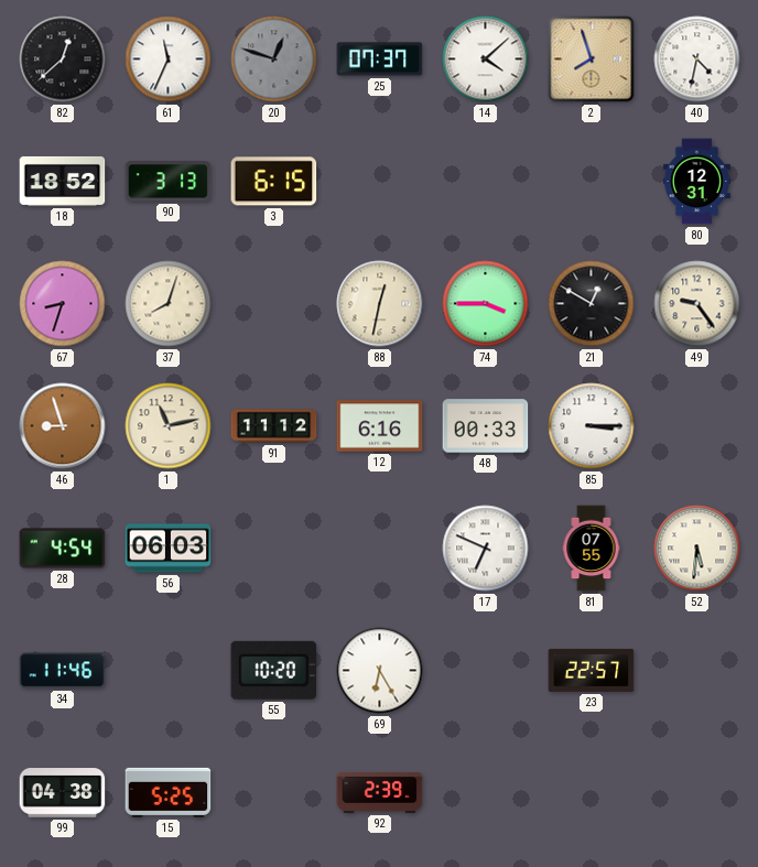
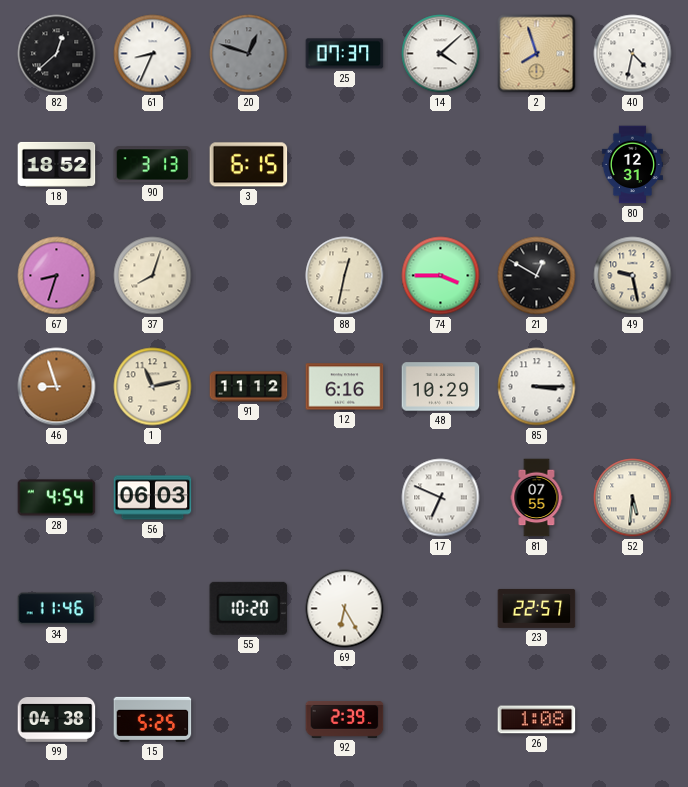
61: 11:34 -> 8:34
49: 9:24 -> 9:28
48: 00:33 -> 10:29
26: none -> 1:08
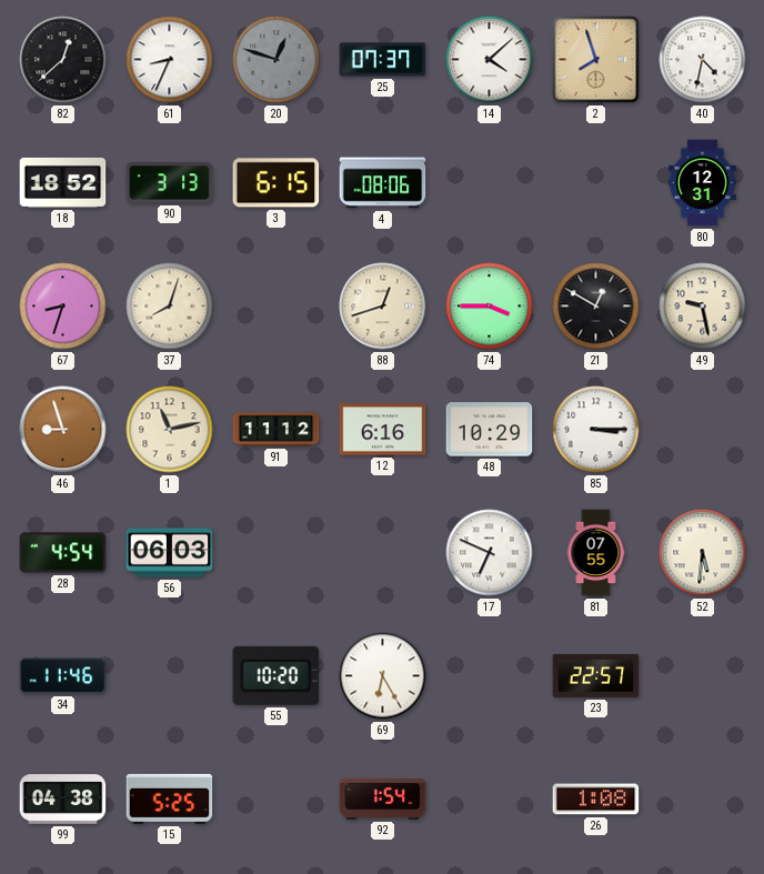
4: none -> 08:06
88: 12:32 -> 12:42
92: 2:39 -> 1:54
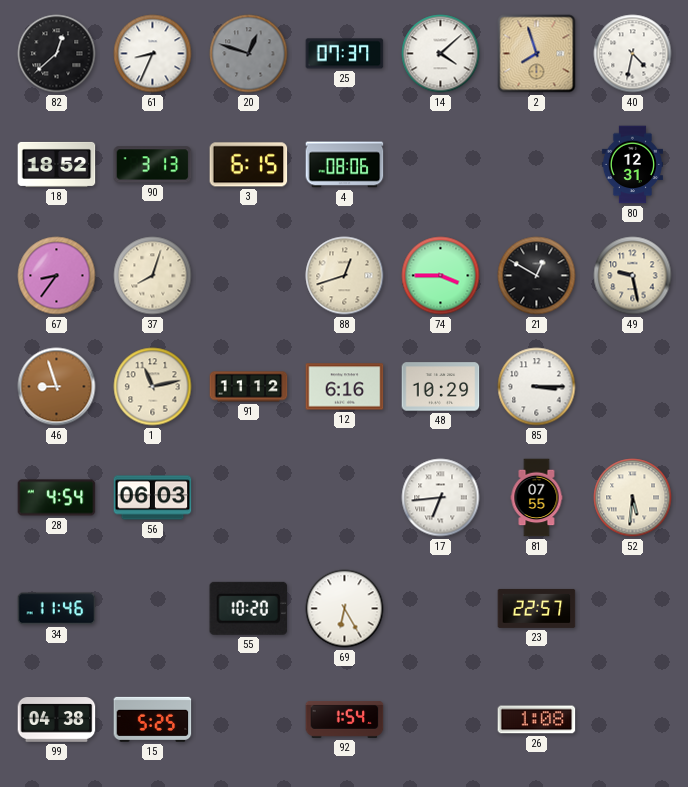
67: 8:33 -> 8:36
17: 6:49 -> 6:44
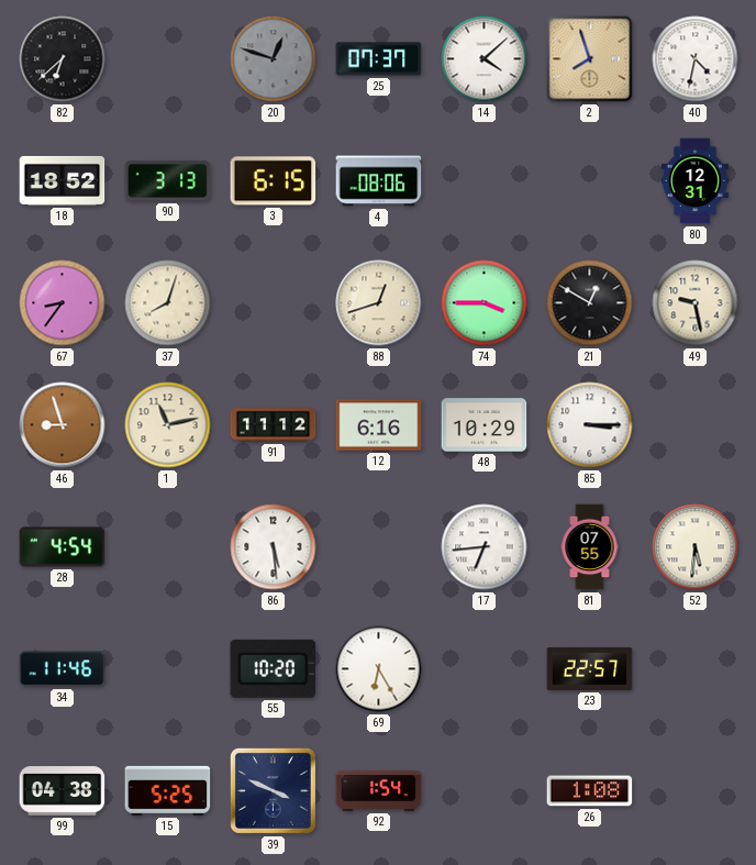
82: 12:38 -> 6:38
61: 8:34 -> none
56: 06:03 -> none
86: none -> 5:29
39: none -> 3:49
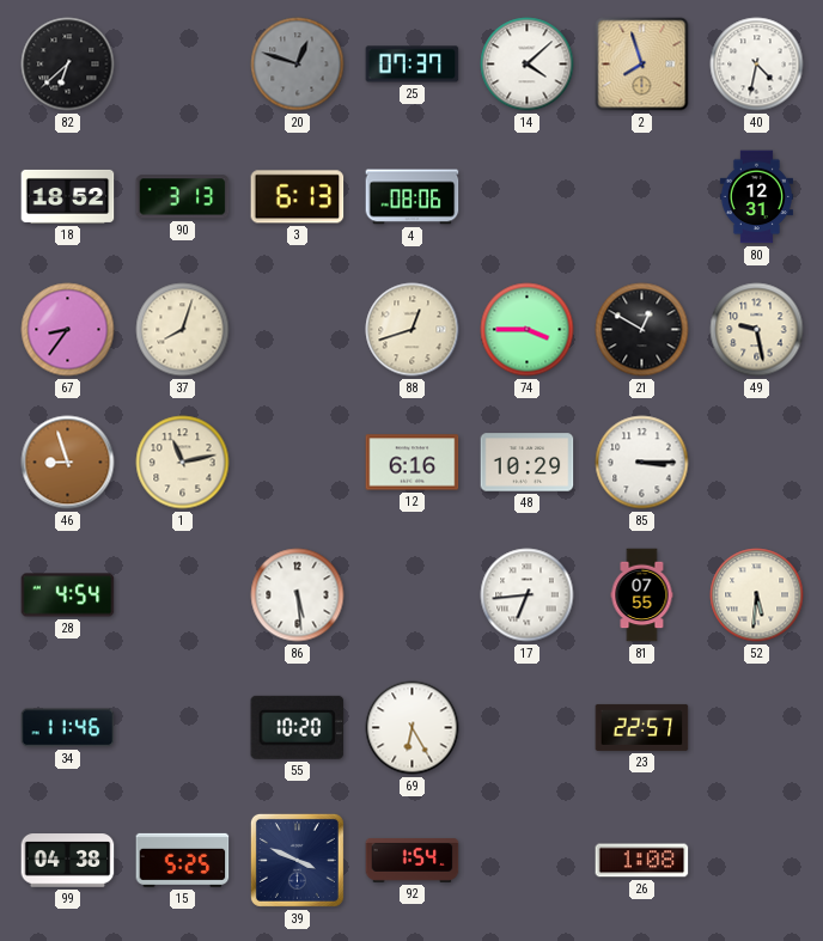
3: 6:15 -> 6:13
91: 11:12 -> none
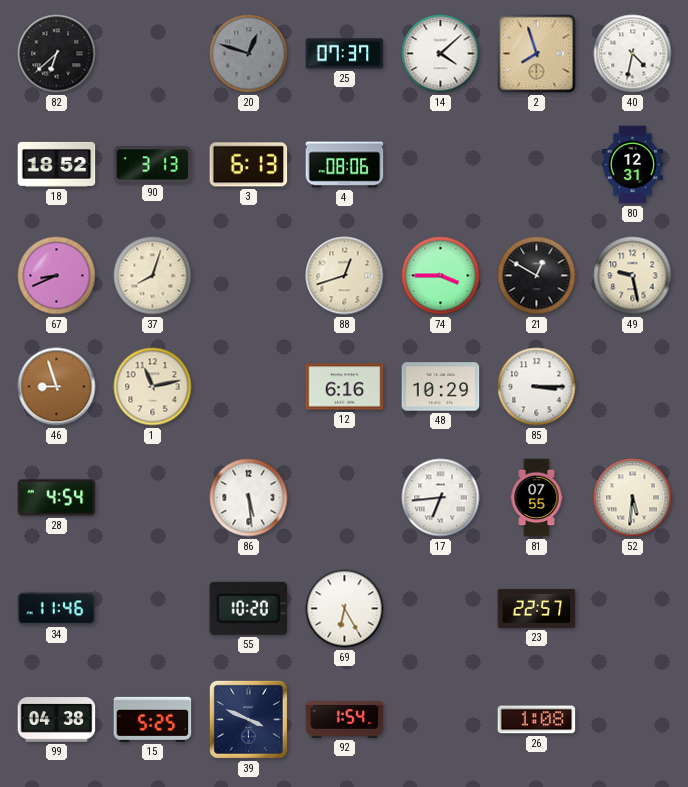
67: 8:36 -> 8:41
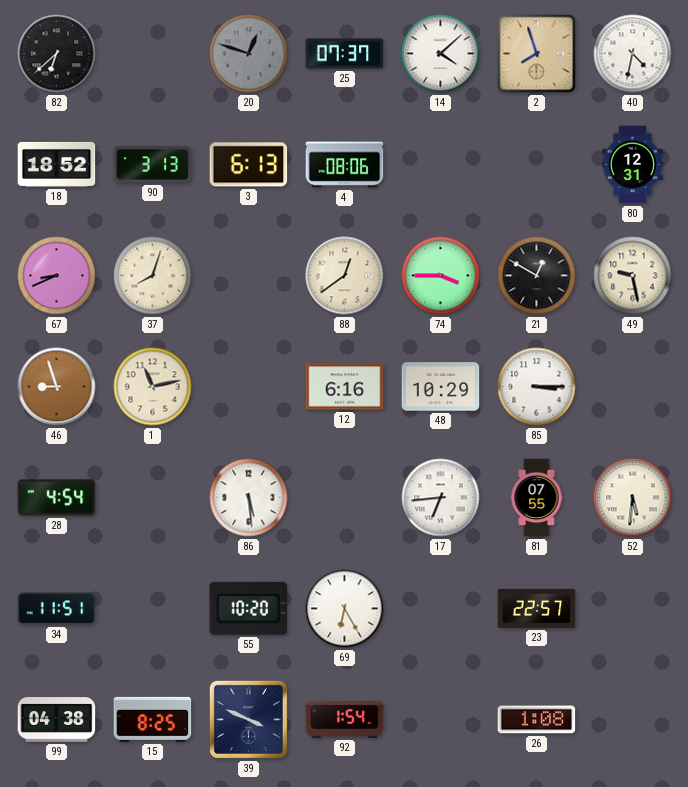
88: 12:42 -> 12:39
34: 11:46 -> 11:51
15: 5:25 -> 8:25
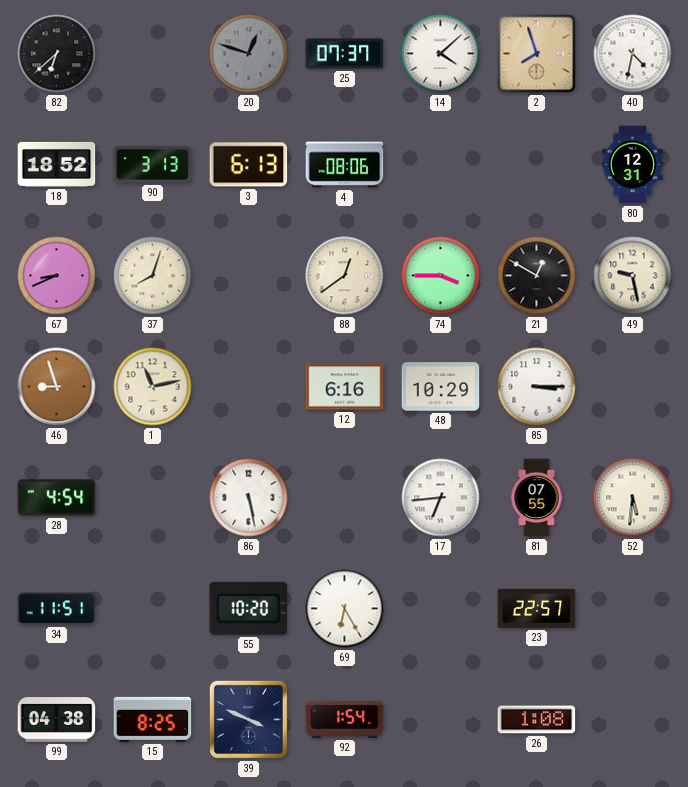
86: 5:29 -> 5:28
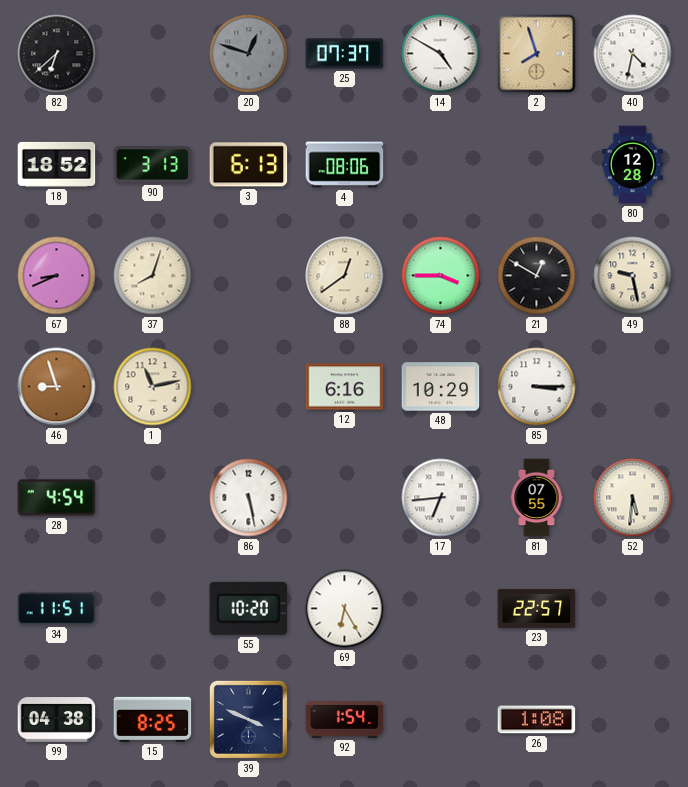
14: 4:08 -> 4:50
80: 12:31 -> 12:28
